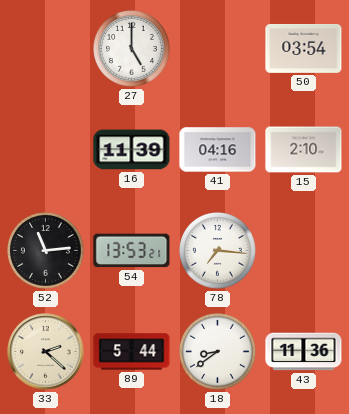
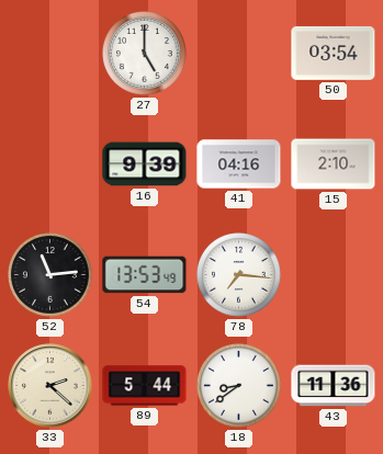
16: 11:39 -> 9:39
54: 13:53:21 -> 13:53:49
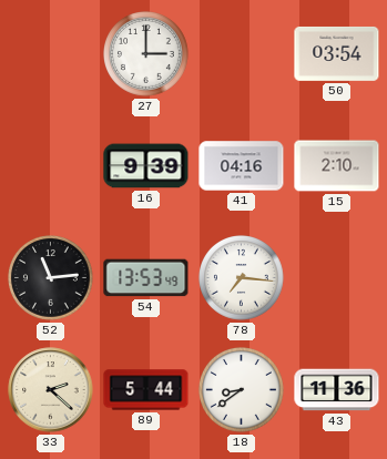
27: 5:00 -> 3:00
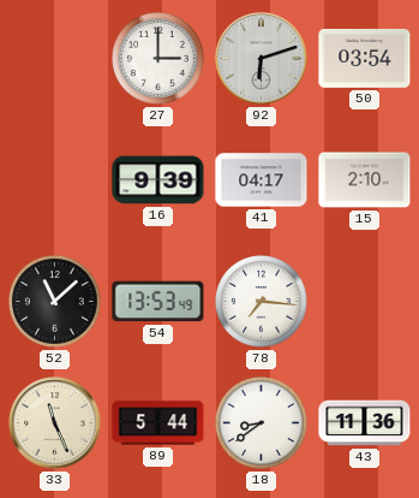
92: none -> 6:12
41: 04:16 -> 04:17
52: 11:14 -> 11:08
33: 2:22 -> 11:26
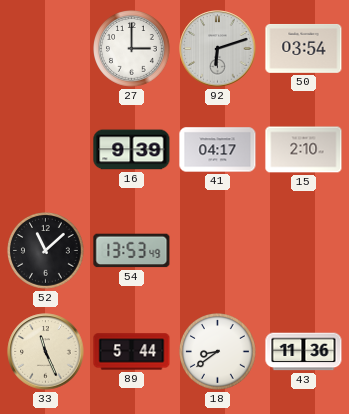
78: 7:16 -> none
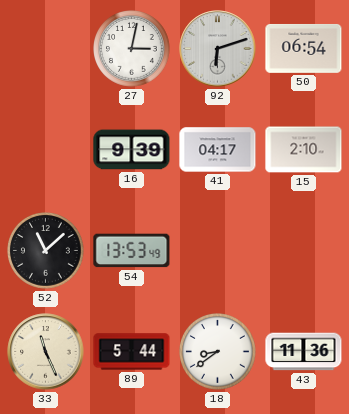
27: 3:00 -> 3:02
50: 03:54 -> 06:54
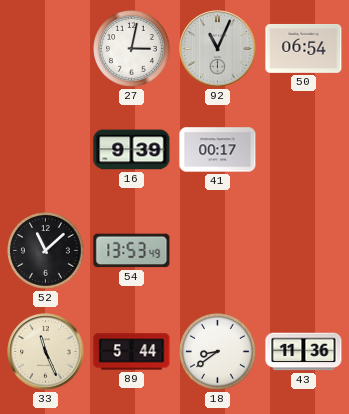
92: 6:12 -> 11:04
41: 04:17 -> 00:17
15: 2:10 -> none
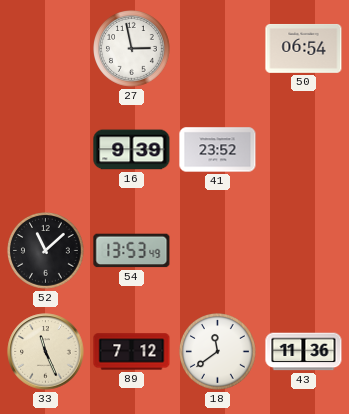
27: 3:02 -> 2:58
92: 11:04 -> none
41: 00:17 -> 23:52
89: 5:44 -> 7:12
18: 8:39 -> 11:39
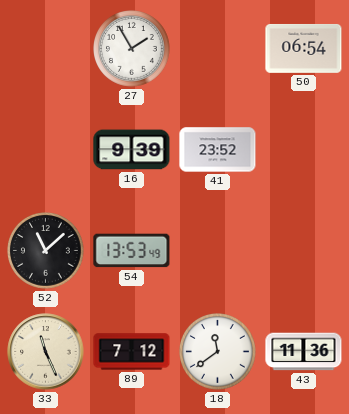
27: 2:58 -> 1:55
